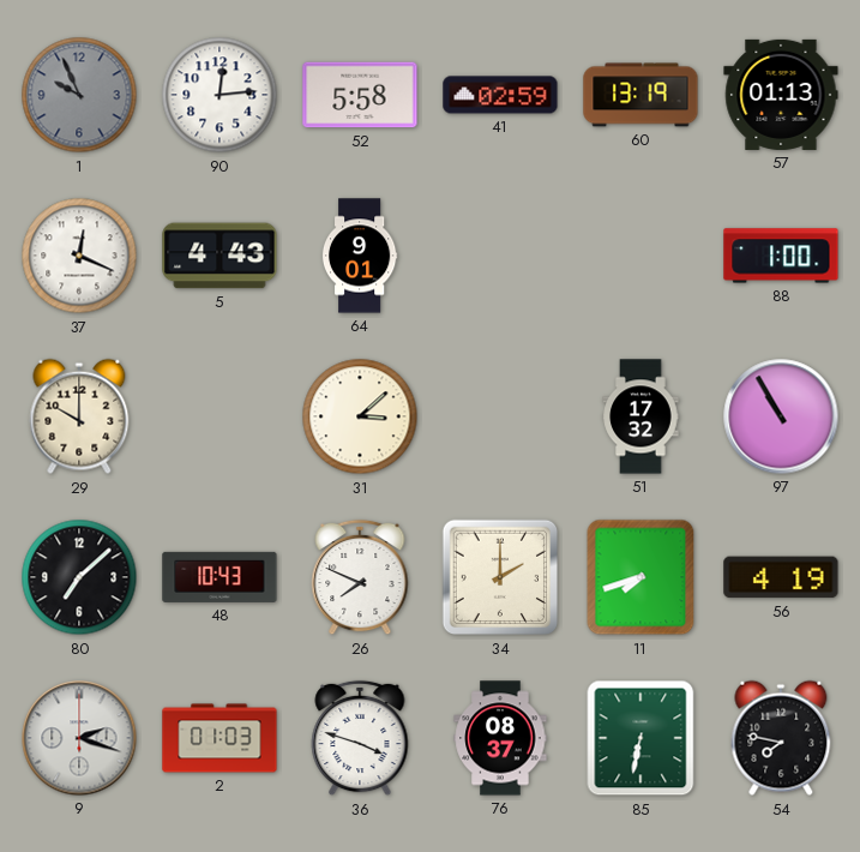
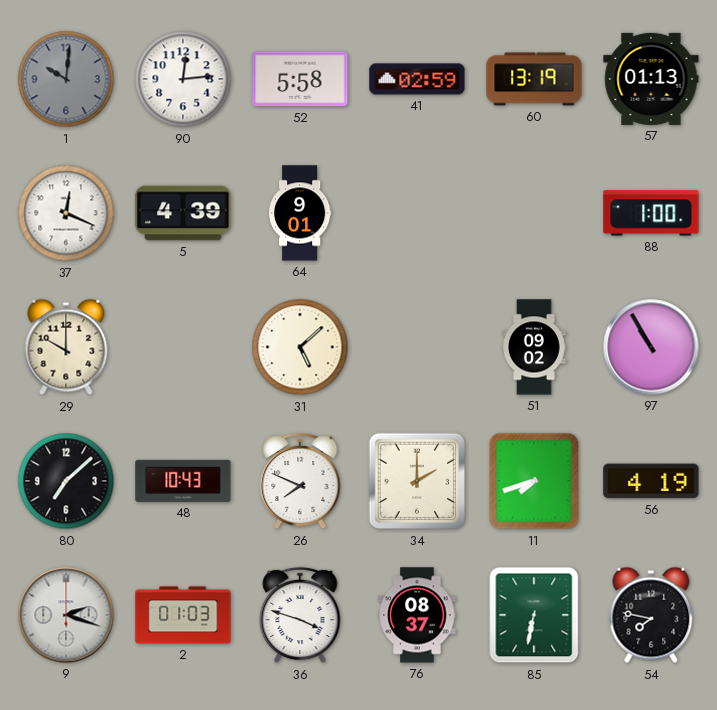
1: 9:56 -> 10:01
5: 4:43 -> 4:39
31: 3:08 -> 5:08
51: 17:32 -> 09:02
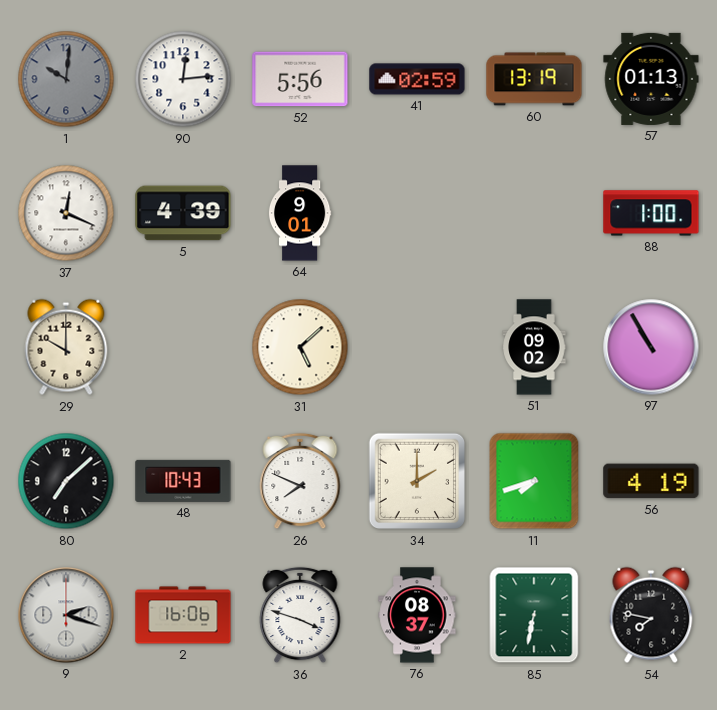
52: 5:58 -> 5:56
2: 01:03 -> 16:06
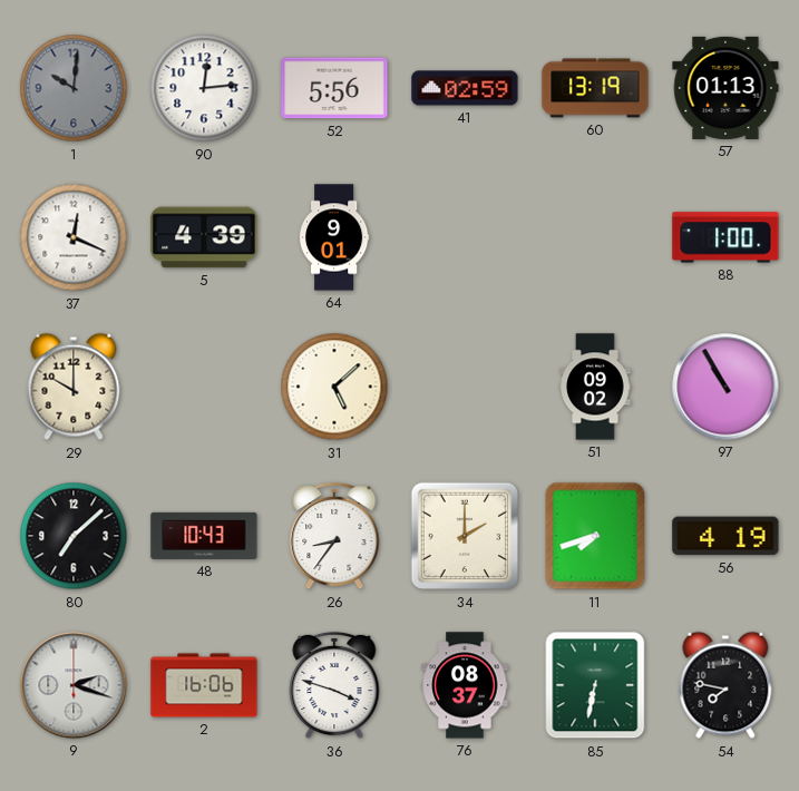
26: 7:49 -> 8:36
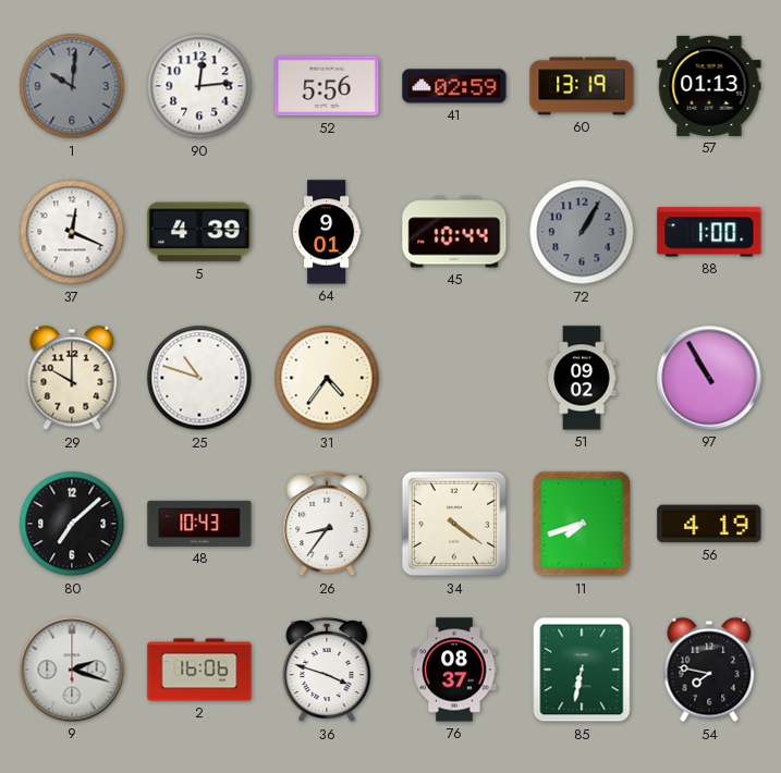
45: none -> 10:44
72: none -> 1:05
25: none -> 10:48
31: 5:08 -> 4:36
34: 2:00 -> 4:21
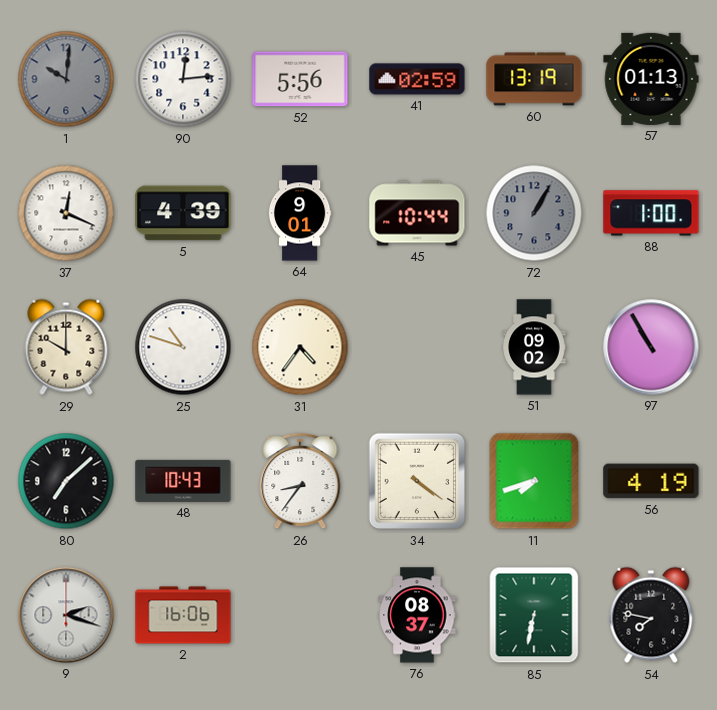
36: 3:48 -> none
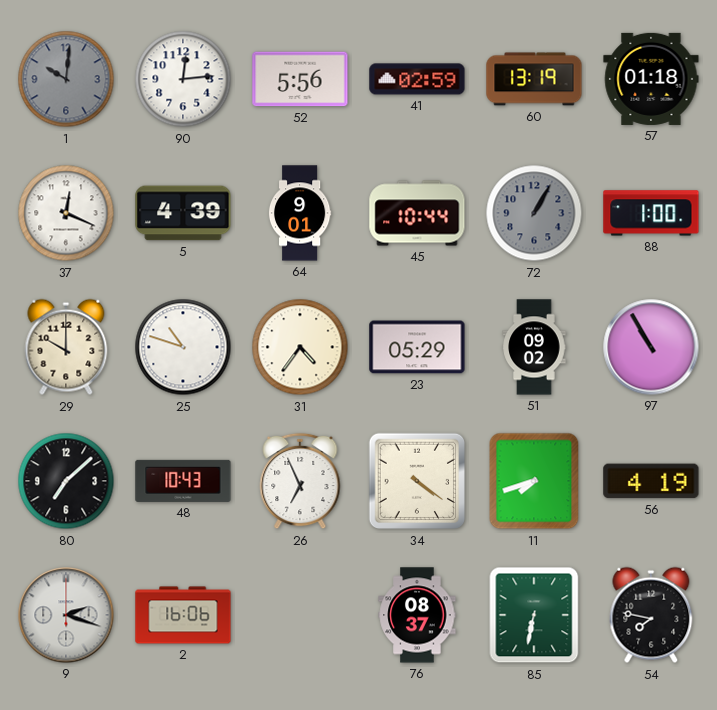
57: 01:13 -> 01:18
23: none -> 05:29
26: 8:36 -> 6:56
